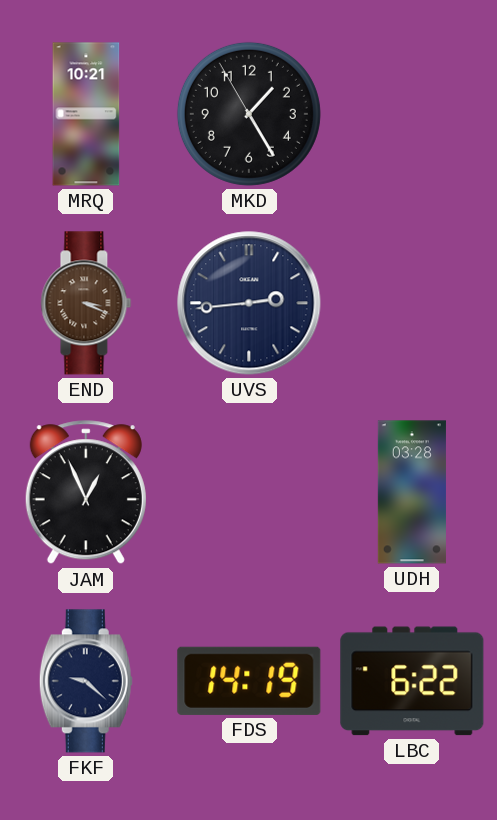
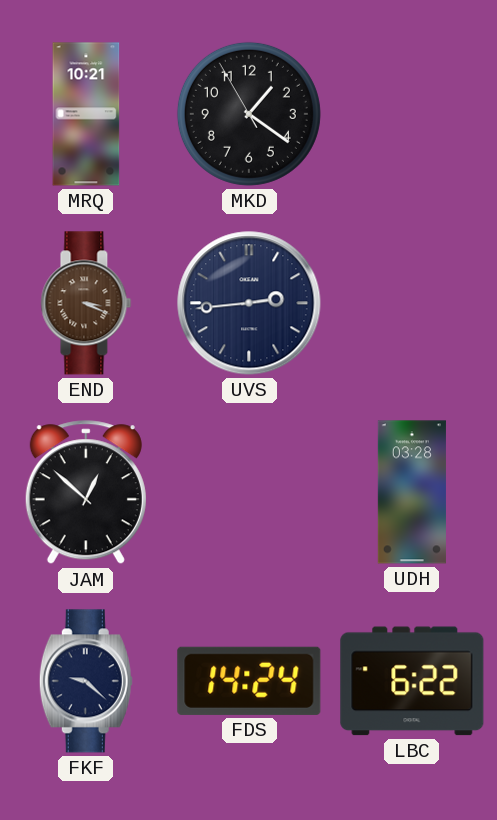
MKD: 1:24 -> 1:20
JAM: 12:56 -> 12:52
FDS: 14:19 -> 14:24
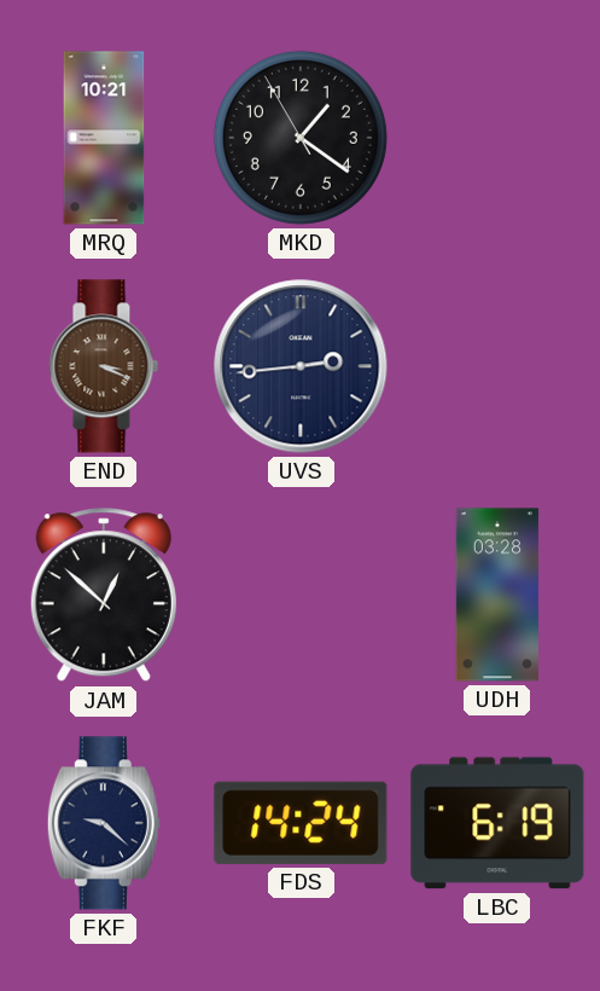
LBC: 6:22 -> 6:19
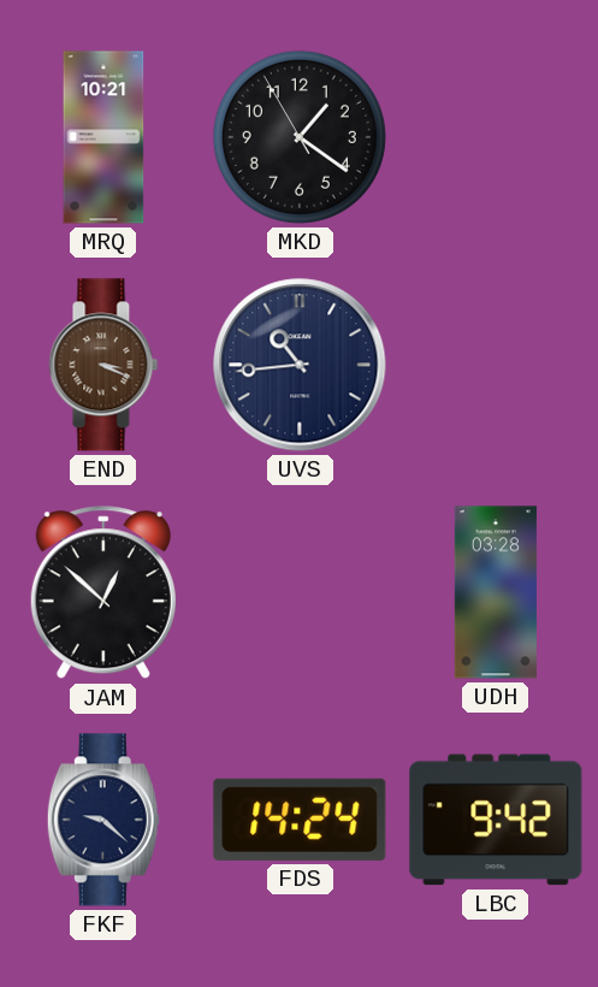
UVS: 2:44 -> 10:44
LBC: 6:19 -> 9:42
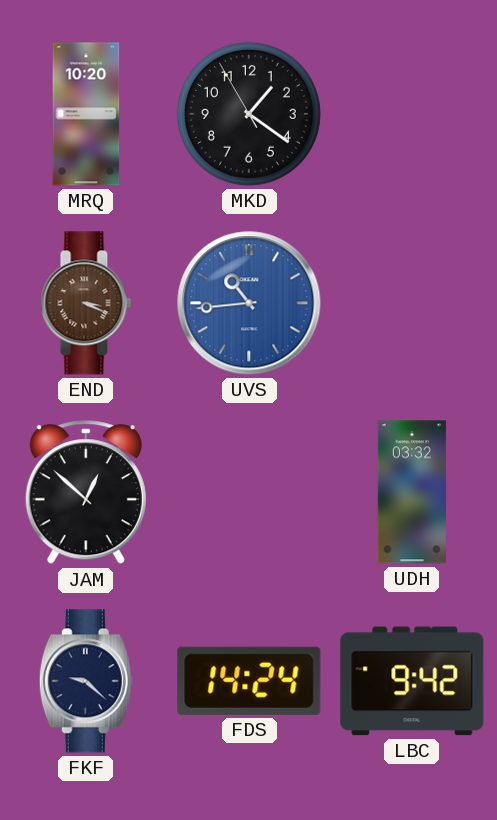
MRQ: 10:21 -> 10:20
UVS dial: navy -> blue
UDH: 03:28 -> 03:32
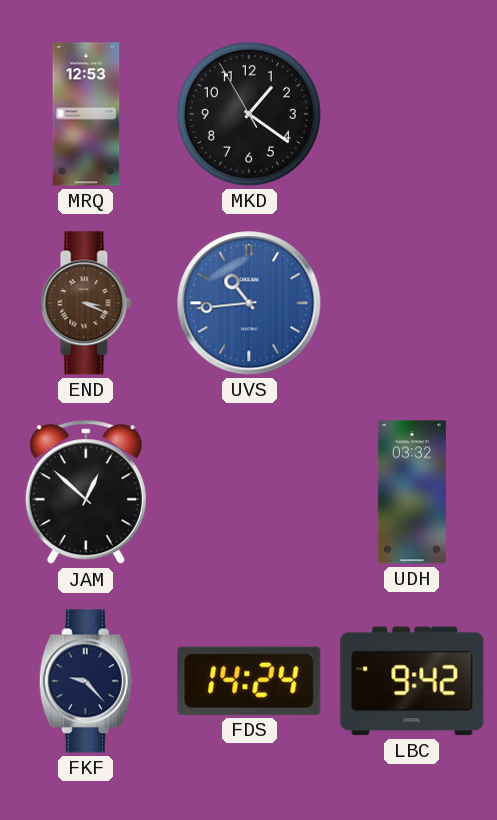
MRQ: 10:20 -> 12:53
FKF: 9:22 -> 9:23
